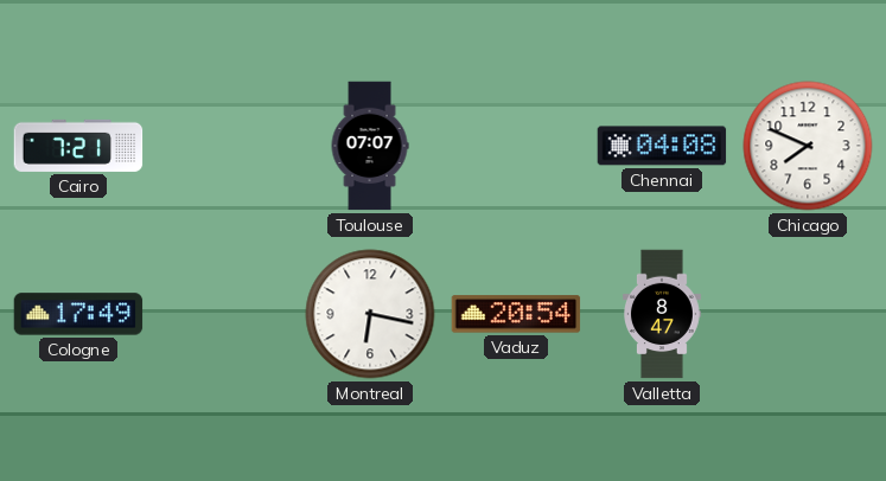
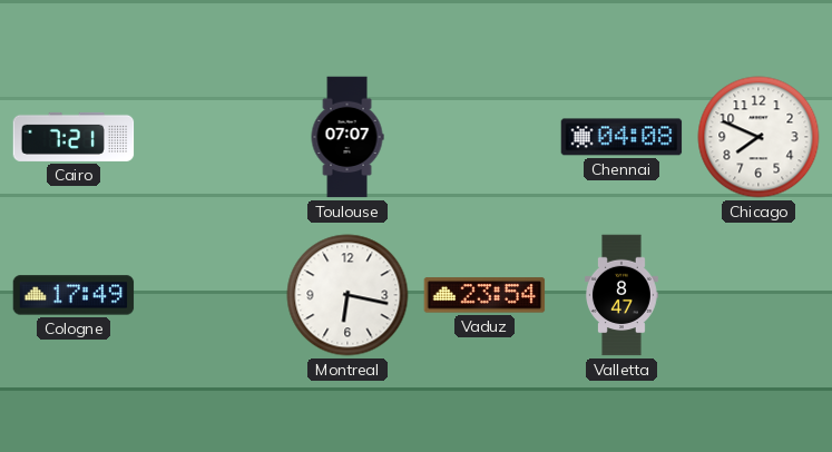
Vaduz: 20:54 -> 23:54
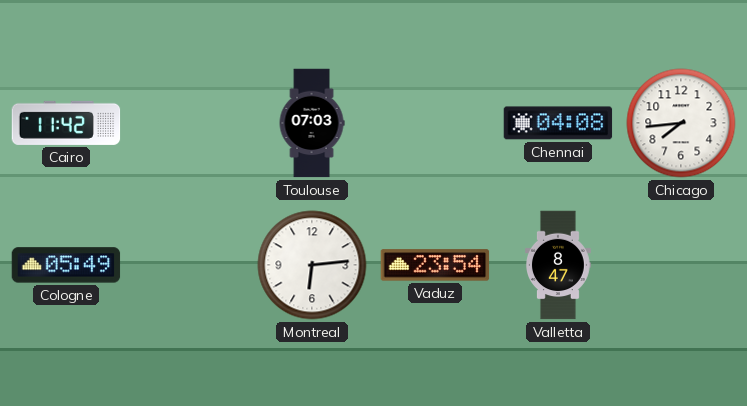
Cairo: 7:21 -> 11:42
Toulouse: 07:07 -> 07:03
Chicago: 7:49 -> 7:44
Cologne: 17:49 -> 05:49
Montreal: 6:17 -> 6:14
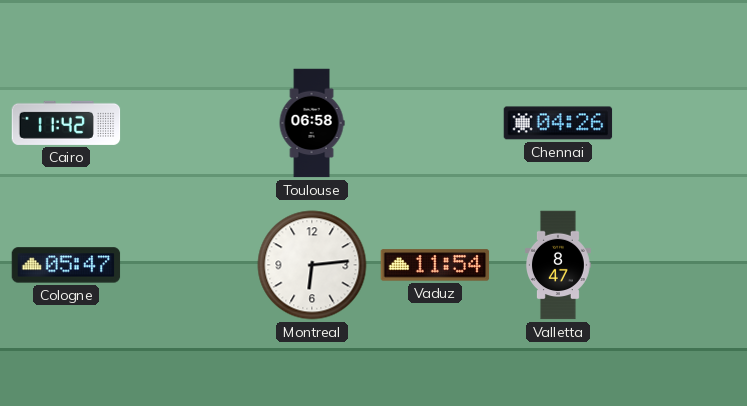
Toulouse: 07:03 -> 06:58
Chennai: 04:08 -> 04:26
Chicago: 7:44 -> none
Cologne: 05:49 -> 05:47
Vaduz: 23:54 -> 11:54
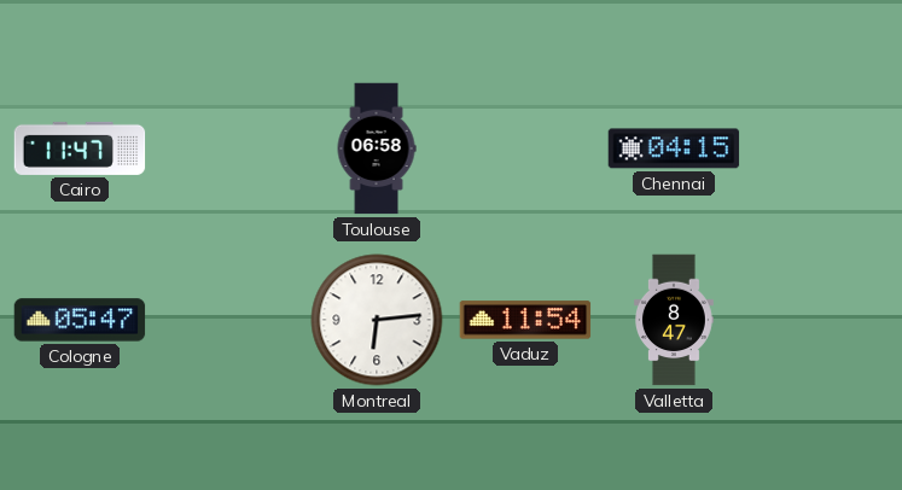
Cairo: 11:42 -> 11:47
Chennai: 04:26 -> 04:15
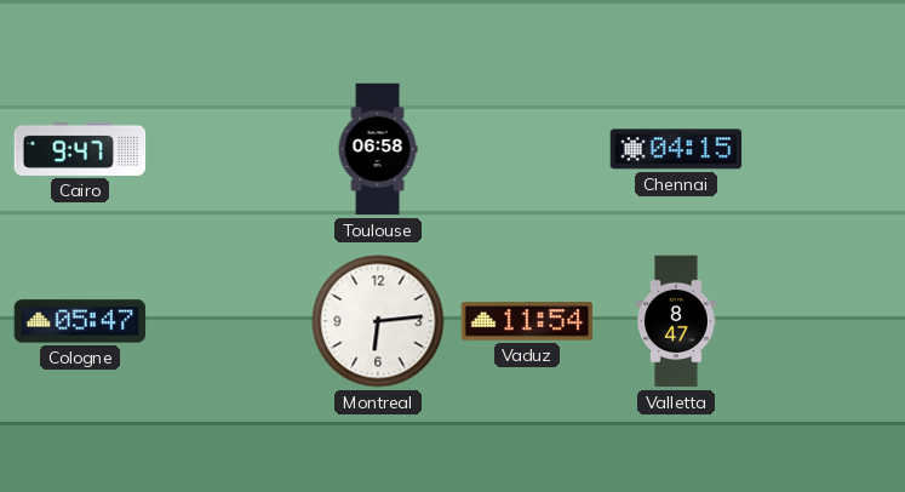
Cairo: 11:47 -> 9:47
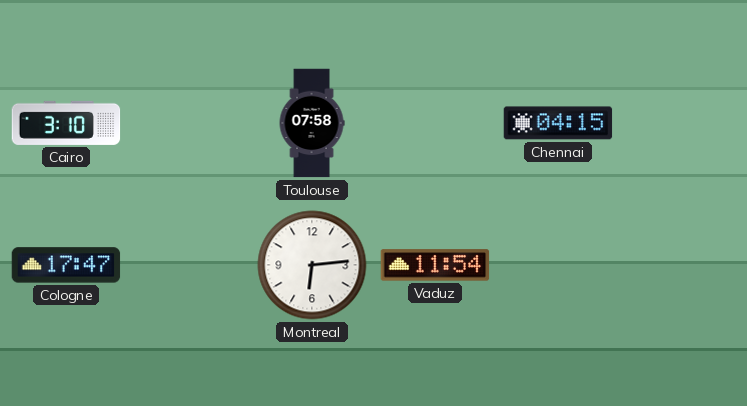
Cairo: 9:47 -> 3:10
Toulouse: 06:58 -> 07:58
Cologne: 05:47 -> 17:47
Valletta: 8:47 -> none
